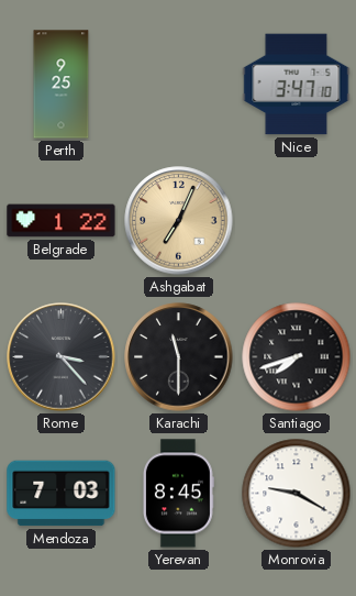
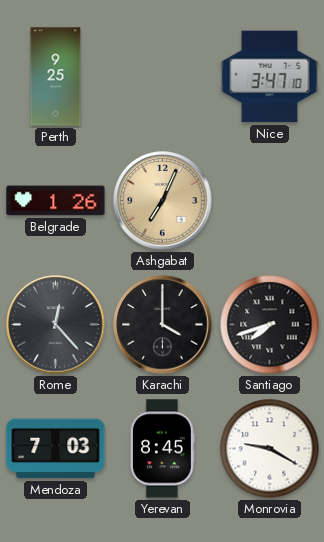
Belgrade: 1:22 -> 1:26
Rome: 3:23 -> 12:23
Karachi: 11:30 -> 4:00
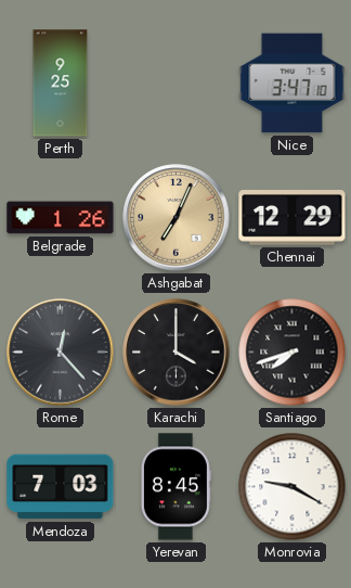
Chennai: none -> 12:29
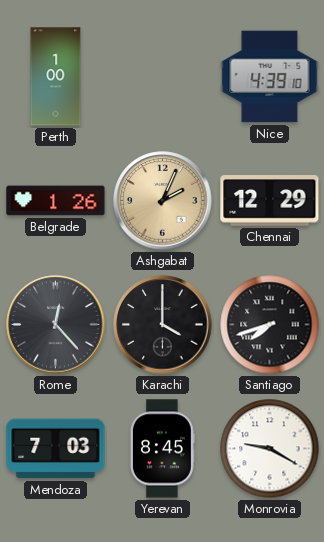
Perth: 9:25 -> 1:00
Nice: 3:47 -> 4:39
Ashgabat: 7:04 -> 2:04
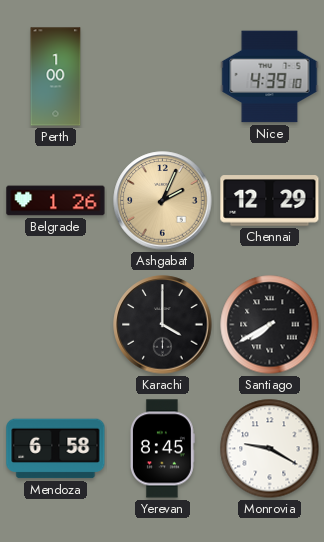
Rome: 12:23 -> none
Santiago: 7:42 -> 7:40
Mendoza: 7:03 -> 6:58
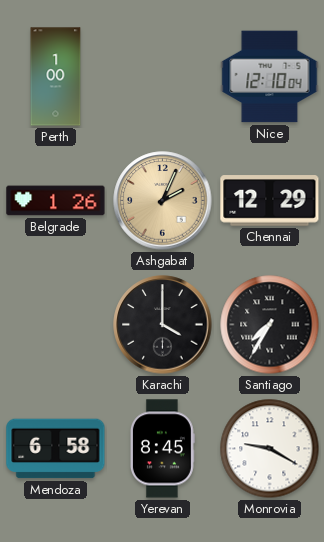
Nice: 4:39 -> 12:10
Santiago: 7:40 -> 7:35
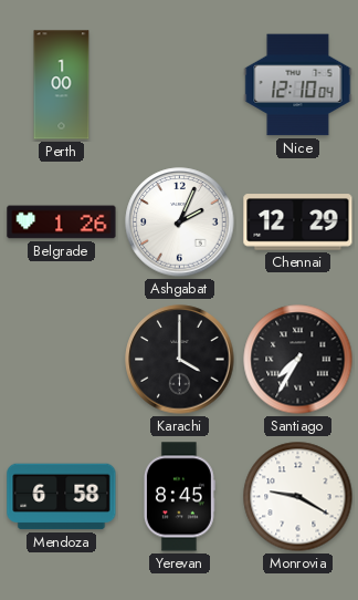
Ashgabat dial: champagne -> white
